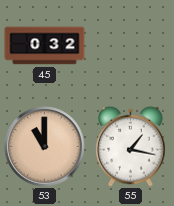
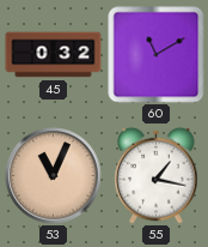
60: none -> 11:10
53: 11:00 -> 11:04
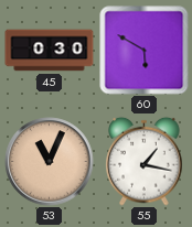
45: 0:32 -> 0:30
60: 11:10 -> 5:50
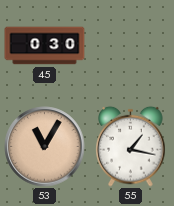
60: 5:50 -> none
53: 11:04 -> 11:05
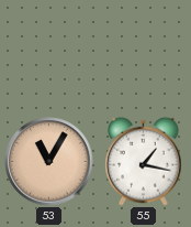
45: 0:30 -> none
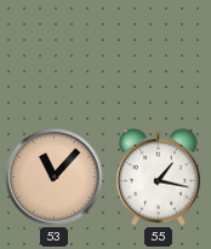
53: 11:05 -> 11:07
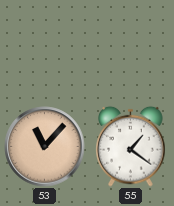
55: 1:17 -> 1:21
